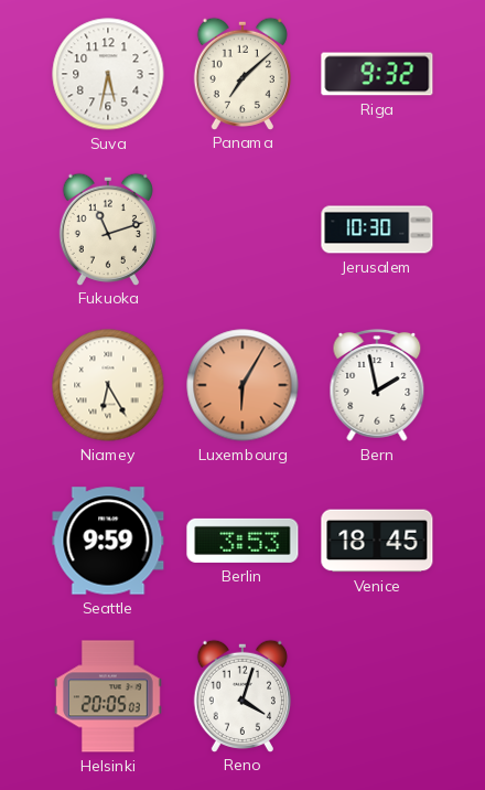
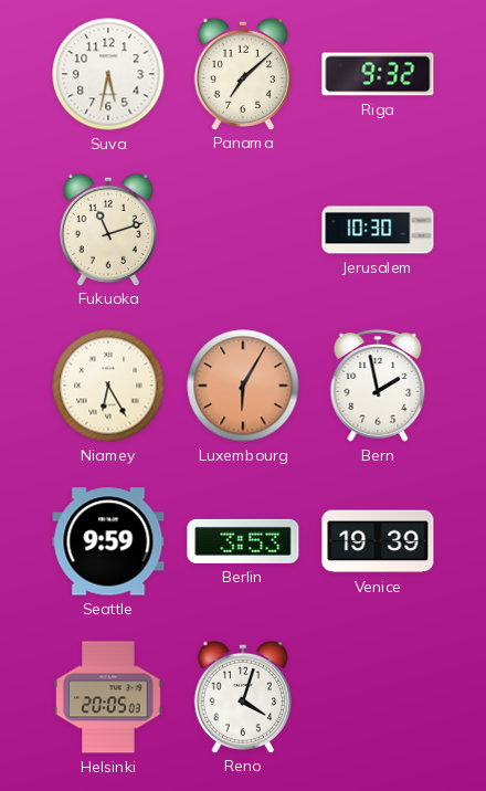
Venice: 18:45 -> 19:39
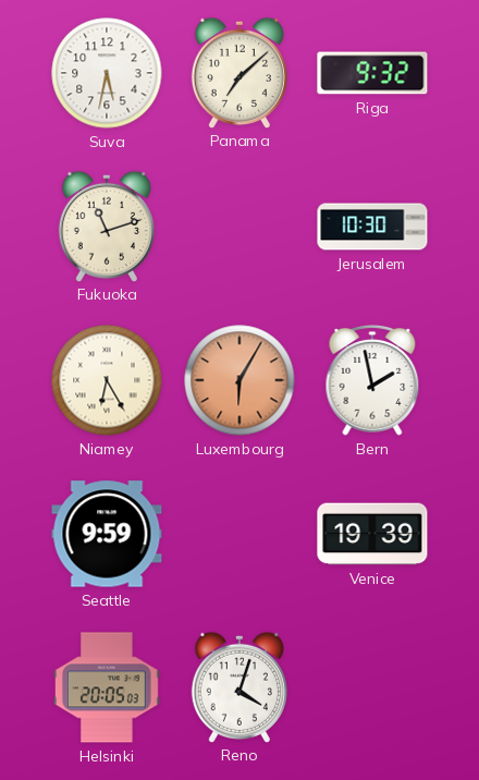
Berlin: 3:53 -> none
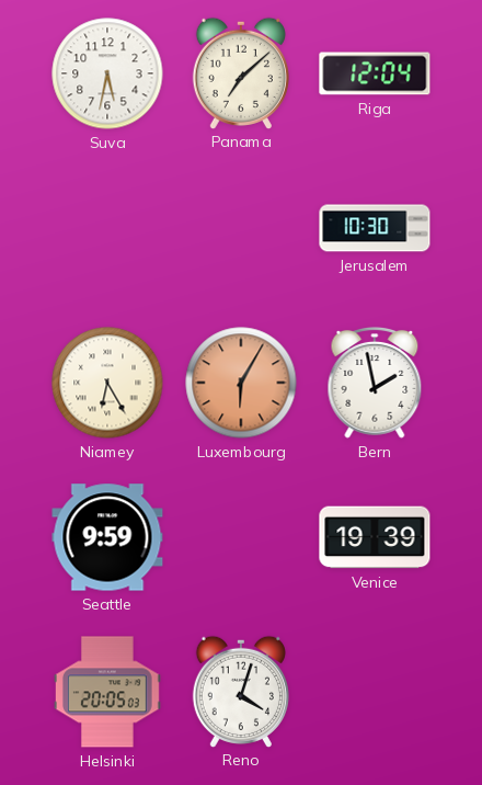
Riga: 9:32 -> 12:04
Fukuoka: 11:12 -> none
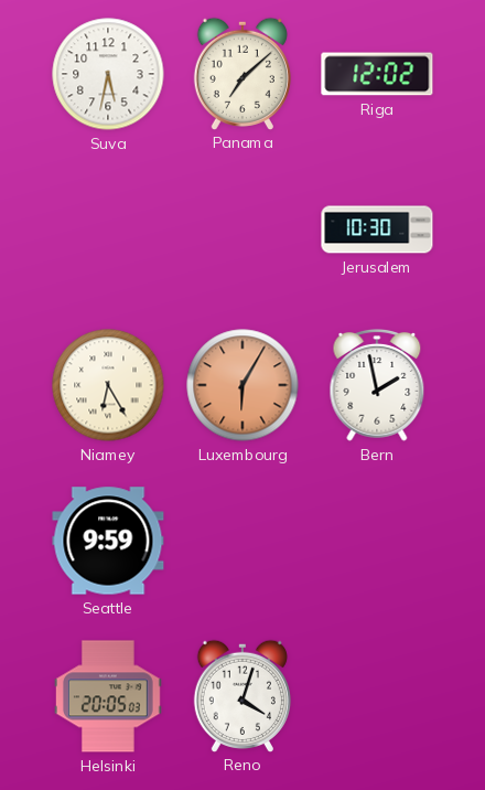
Riga: 12:04 -> 12:02
Venice: 19:39 -> none
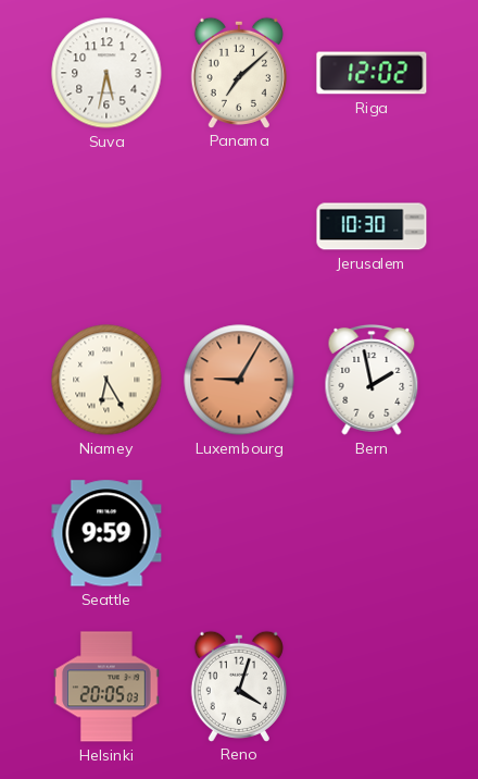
Luxembourg: 6:05 -> 9:05
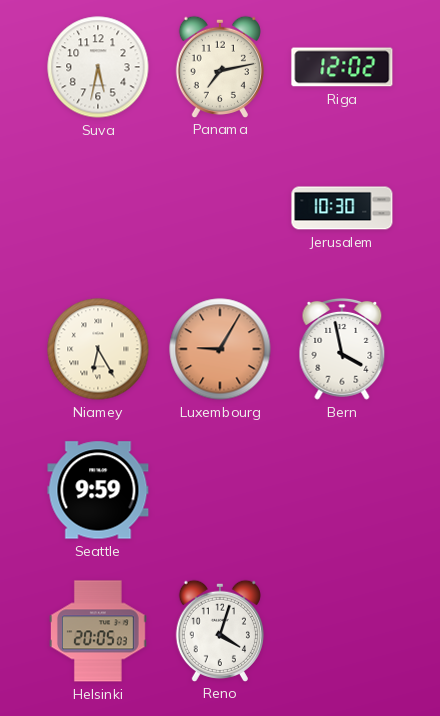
Panama: 7:08 -> 7:13
Bern: 1:58 -> 3:58
